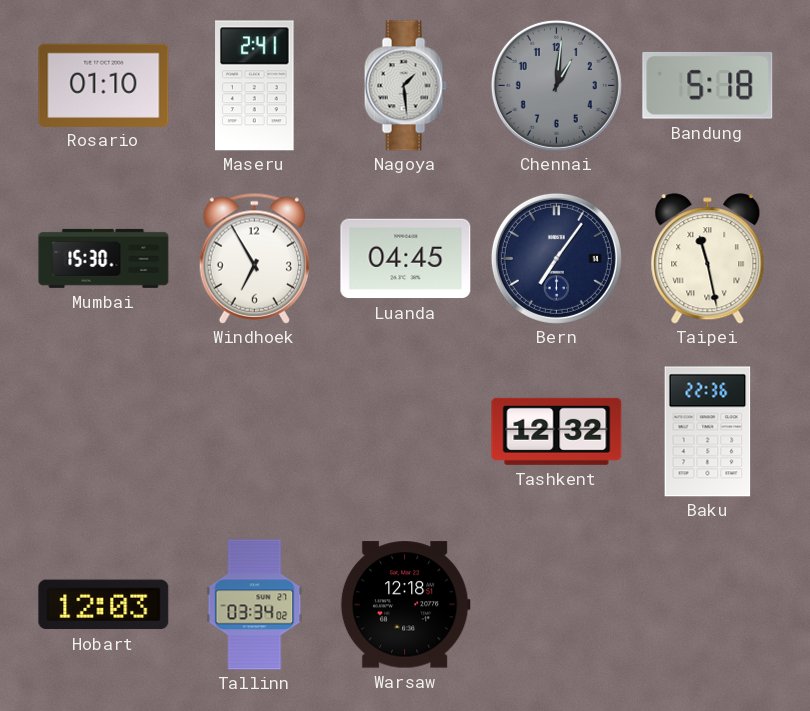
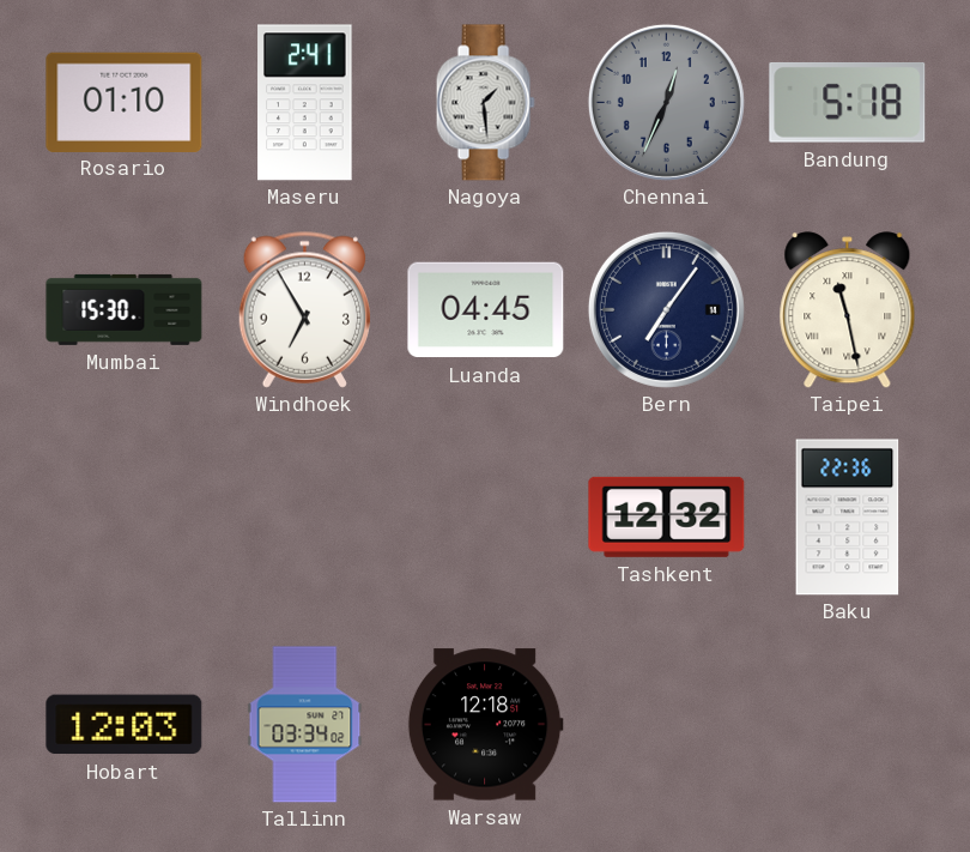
Chennai: 1:01 -> 12:34
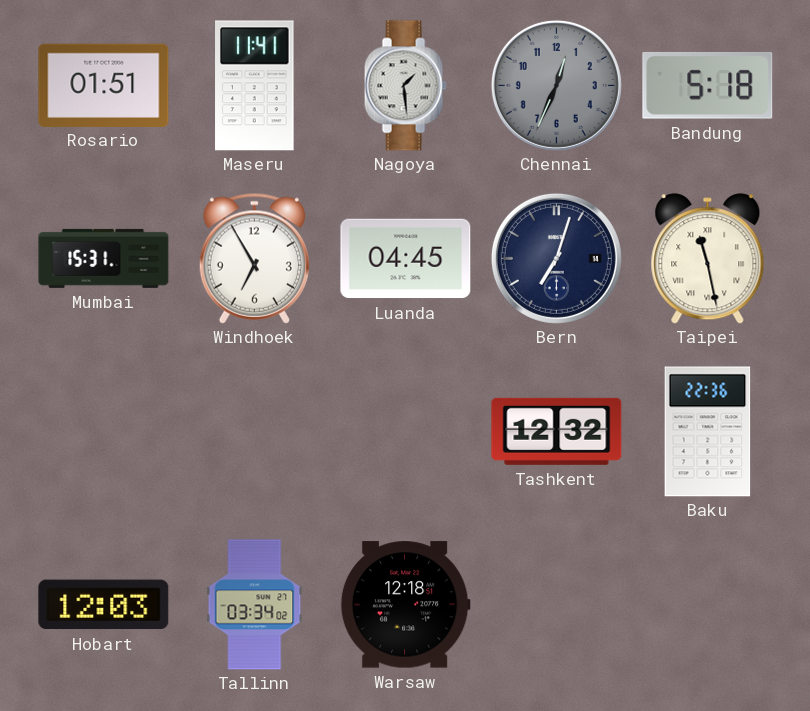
Rosario: 01:10 -> 01:51
Maseru: 2:41 -> 11:41
Mumbai: 15:30 -> 15:31
Bern: 7:06 -> 7:03
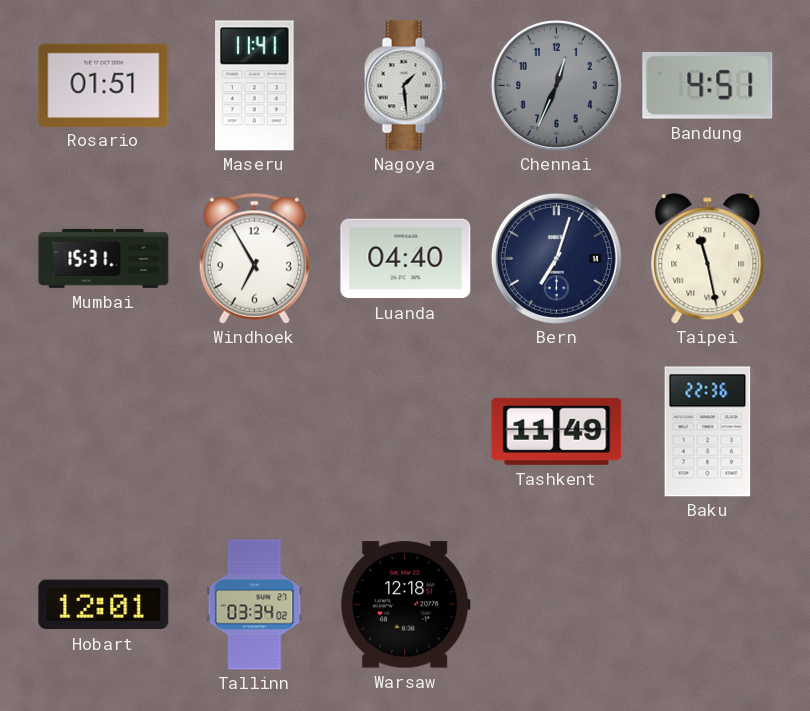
Bandung: 5:18 -> 4:51
Luanda: 04:45 -> 04:40
Tashkent: 12:32 -> 11:49
Hobart: 12:03 -> 12:01
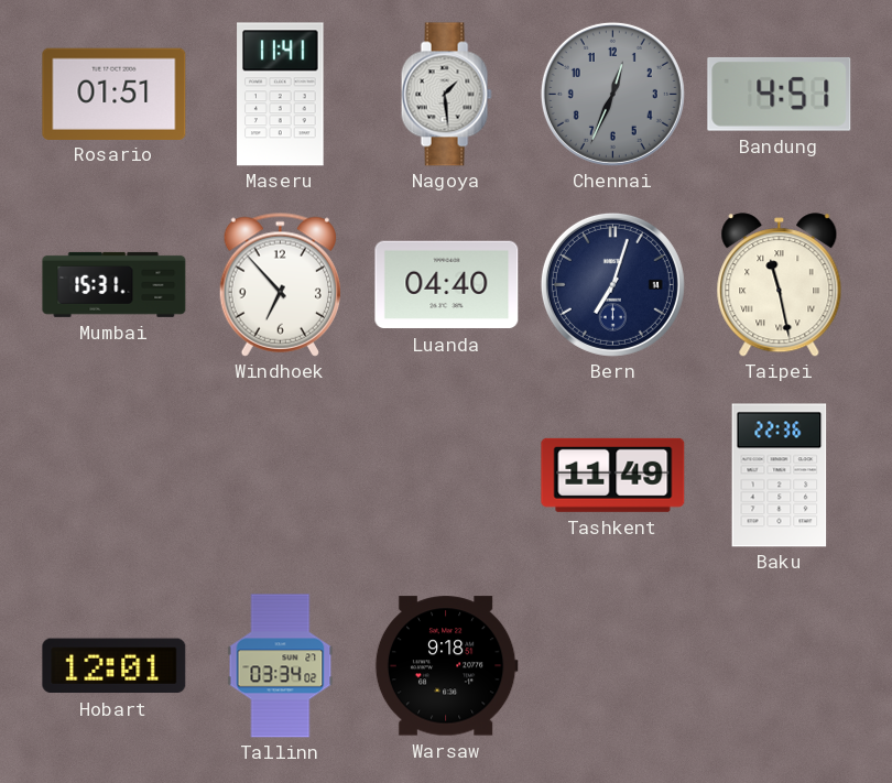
Windhoek: 6:55 -> 6:53
Warsaw: 12:18 -> 9:18
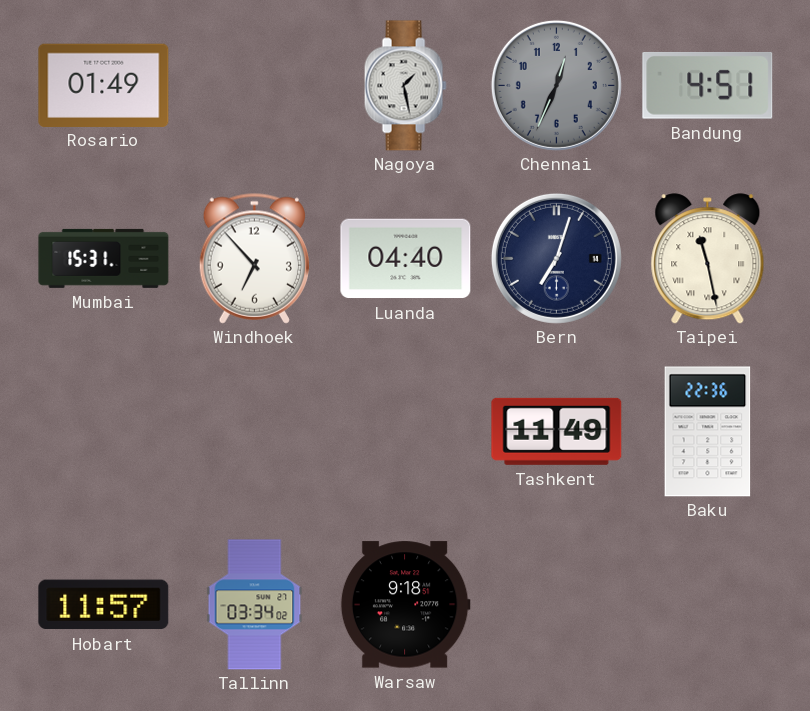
Rosario: 01:51 -> 01:49
Maseru: 11:41 -> none
Nagoya: 1:29 -> 1:28
Hobart: 12:01 -> 11:57
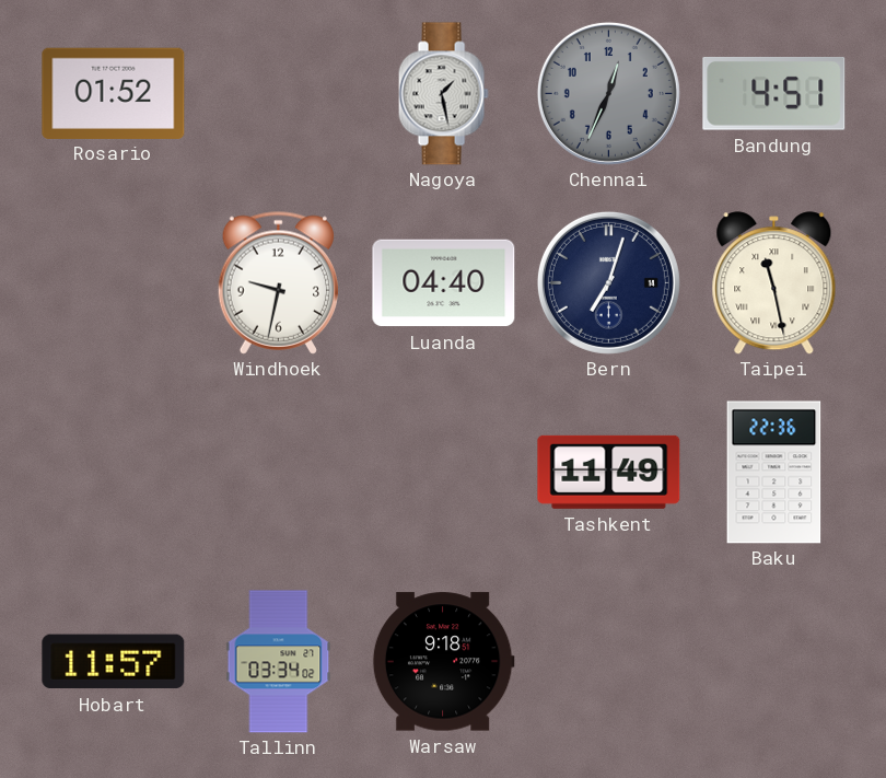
Rosario: 01:49 -> 01:52
Mumbai: 15:31 -> none
Windhoek: 6:53 -> 9:32
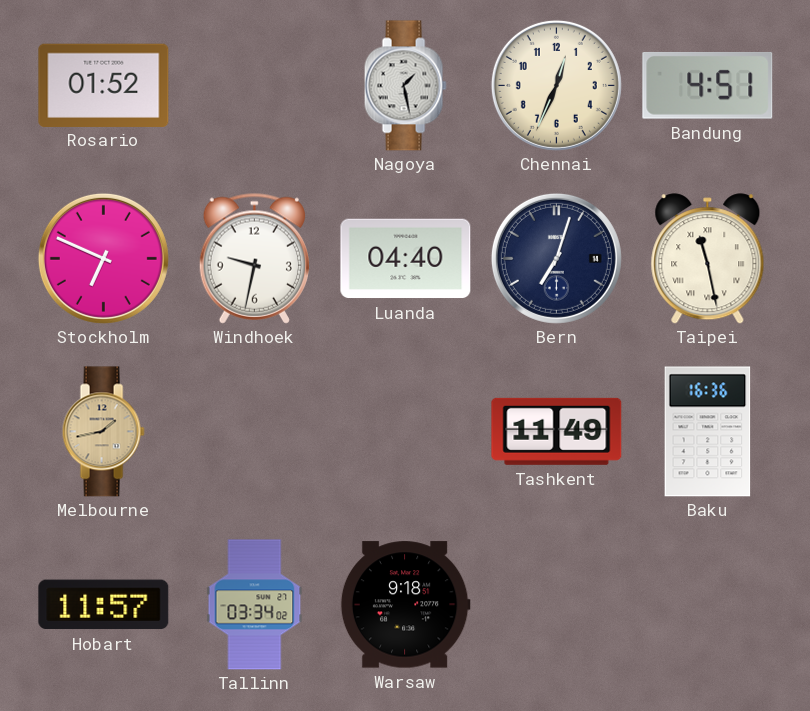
Chennai dial: grey -> cream
Stockholm: none -> 6:49
Melbourne: none -> 1:43
Baku: 22:36 -> 16:36
